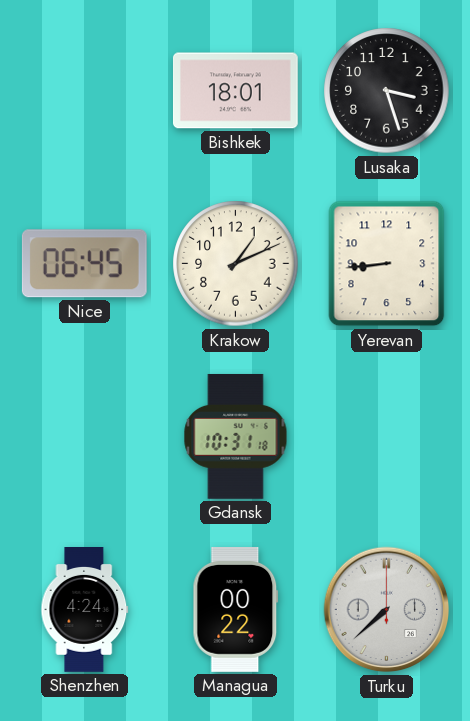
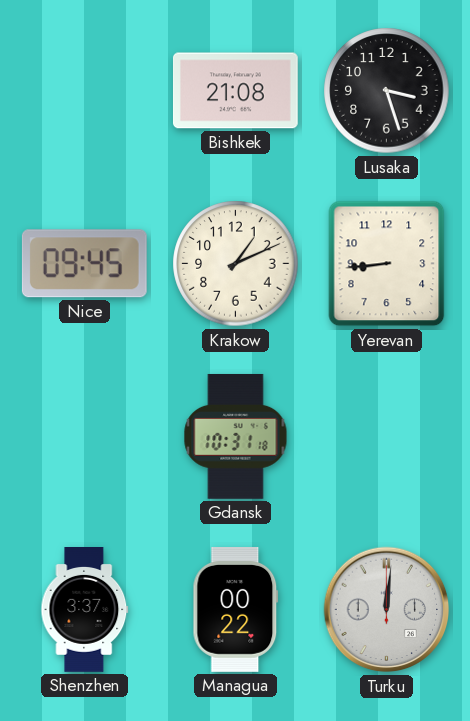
Bishkek: 18:01 -> 21:08
Nice: 06:45 -> 09:45
Shenzhen: 4:24 -> 3:37
Turku: 7:38 -> 12:01
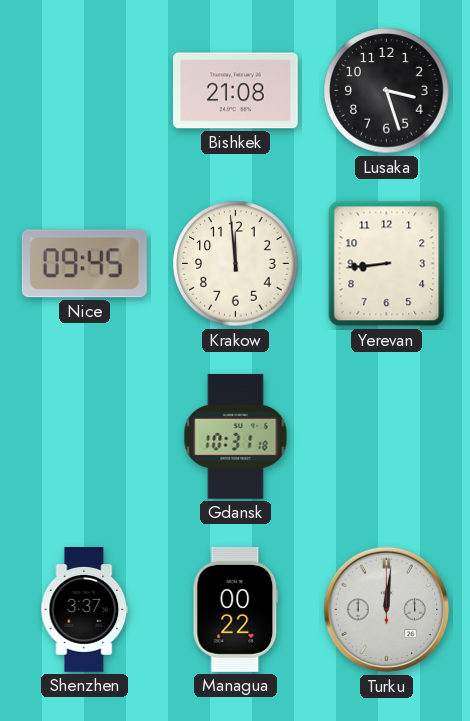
Krakow: 1:11 -> 11:59
